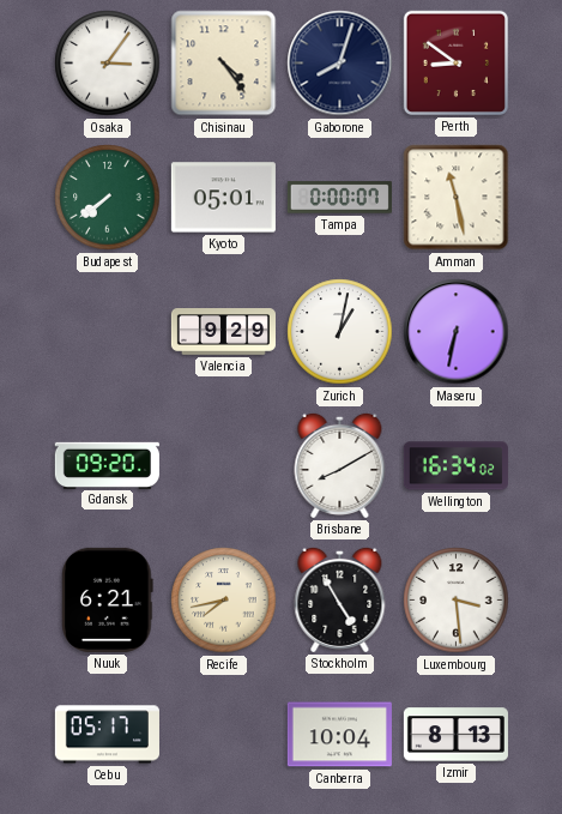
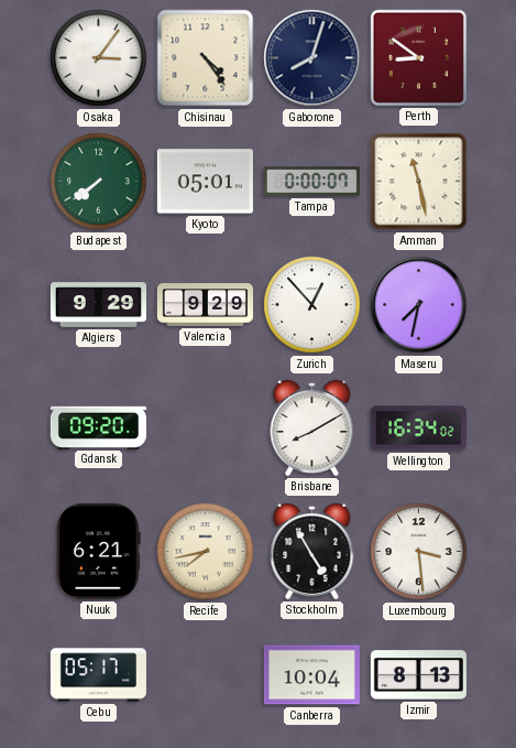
Algiers: none -> 9:29
Zurich: 1:02 -> 12:53
Maseru: 6:32 -> 7:32
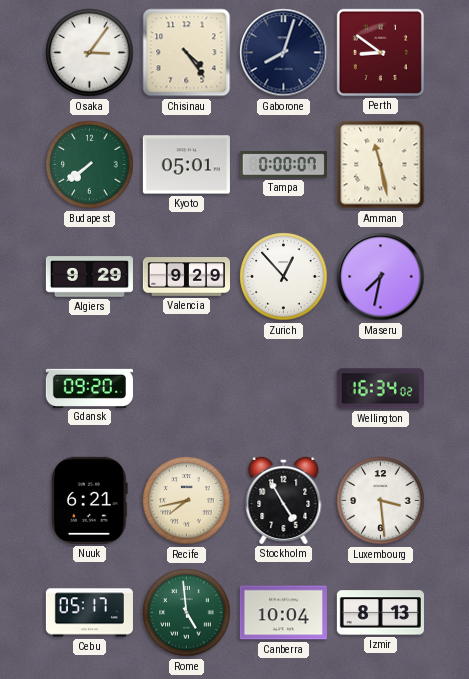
Brisbane: 8:10 -> none
Rome: none -> 4:59
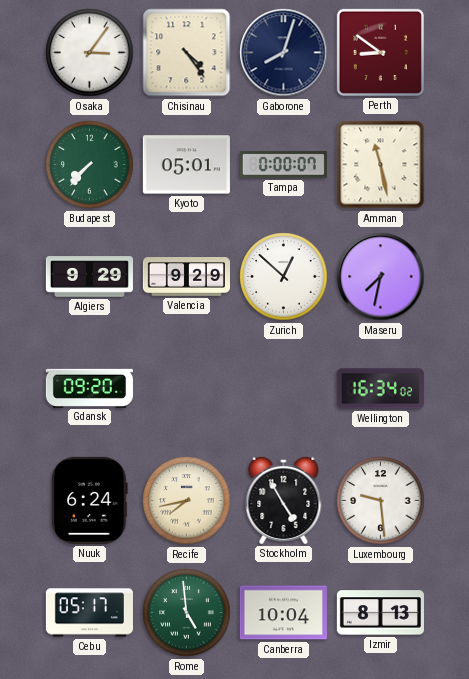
Budapest: 7:39 -> 7:37
Zurich: 12:53 -> 12:52
Nuuk: 6:21 -> 6:24
Luxembourg: 3:29 -> 9:29
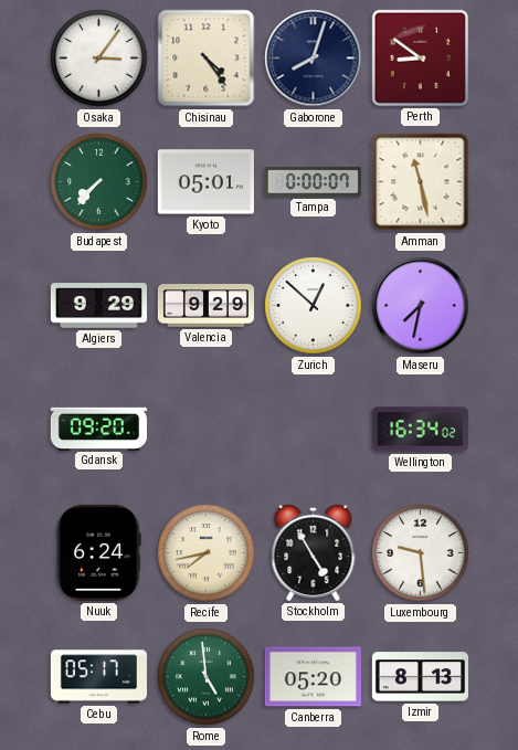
Canberra: 10:04 -> 05:20
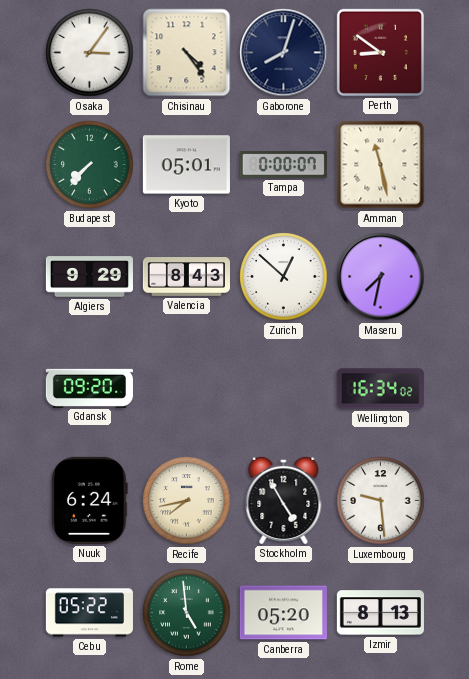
Valencia: 9:29 -> 8:43
Cebu: 05:17 -> 05:22
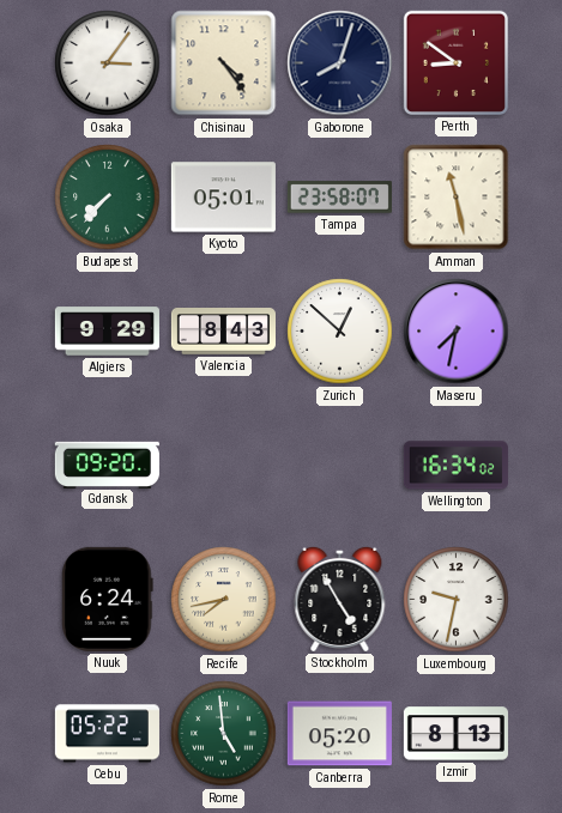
Tampa: 0:00 -> 23:58
Luxembourg: 9:29 -> 9:32
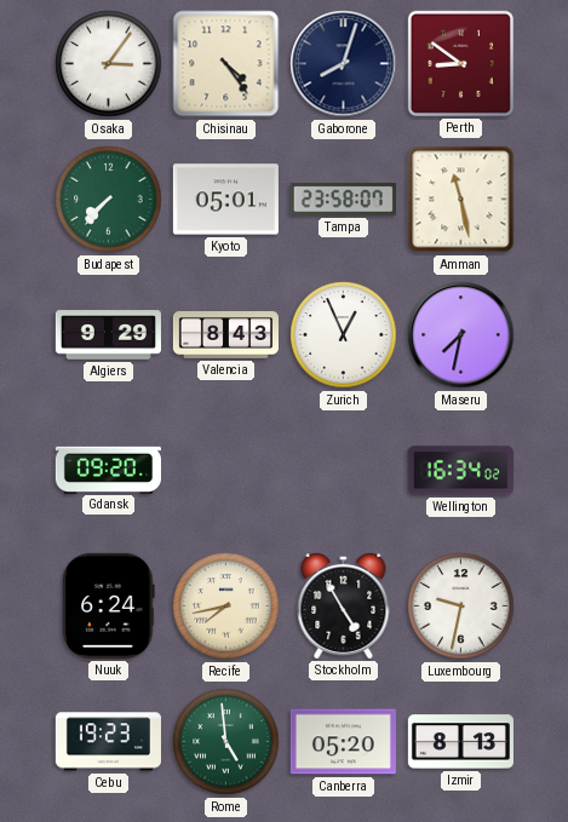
Zurich: 12:52 -> 12:56
Cebu: 05:22 -> 19:23
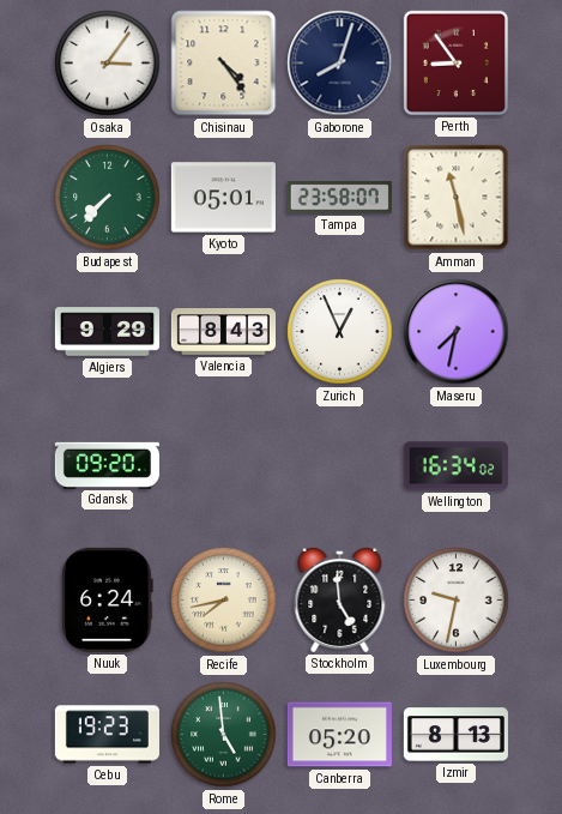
Perth: 8:51 -> 8:54
Stockholm: 4:55 -> 4:59
